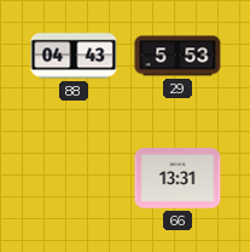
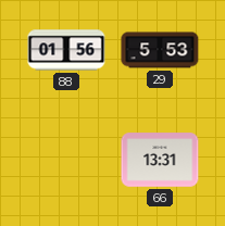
88: 04:43 -> 01:56
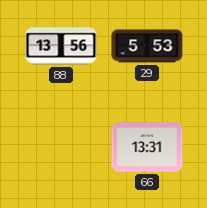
88: 01:56 -> 13:56
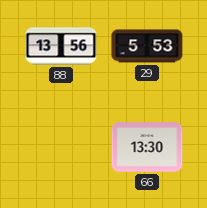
66: 13:31 -> 13:30
